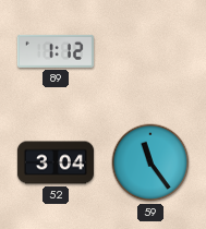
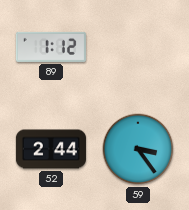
52: 3:04 -> 2:44
59: 11:24 -> 3:24
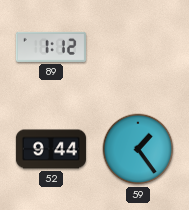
52: 2:44 -> 9:44
59: 3:24 -> 1:24
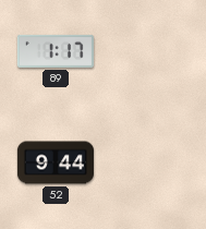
89: 1:12 -> 1:17
59: 1:24 -> none
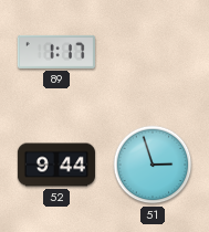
51: none -> 2:57
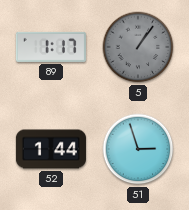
5: none -> 1:06
52: 9:44 -> 1:44
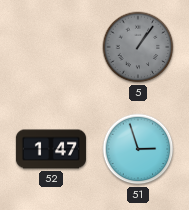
89: 1:17 -> none
52: 1:44 -> 1:47
